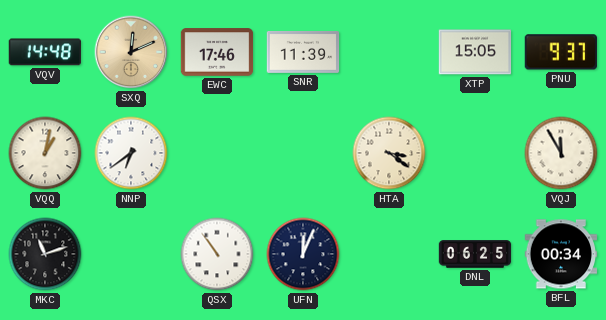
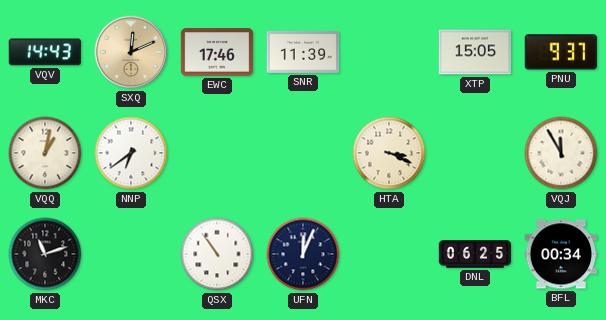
VQV: 14:48 -> 14:43
HTA: 3:21 -> 3:19
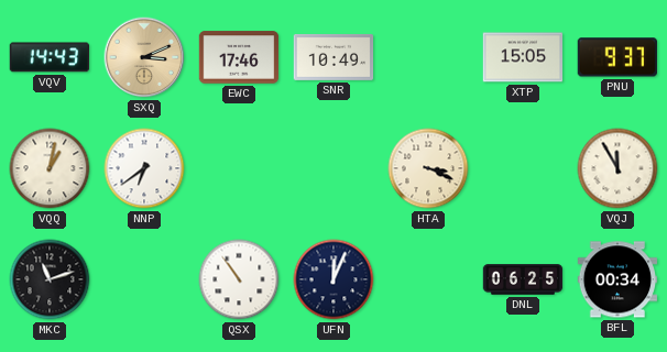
SXQ: 12:11 -> 3:11
SNR: 11:39 -> 10:49
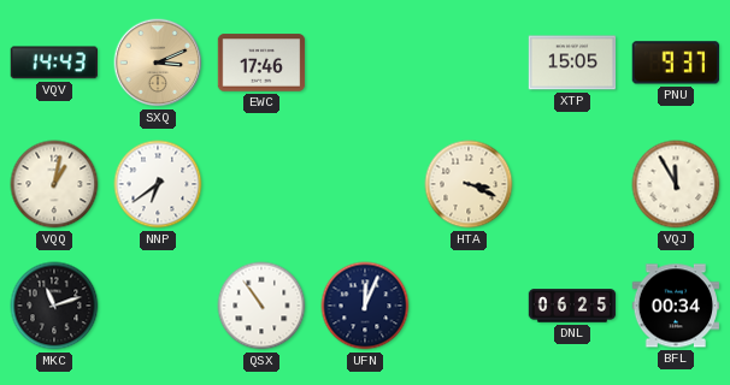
SNR: 10:49 -> none
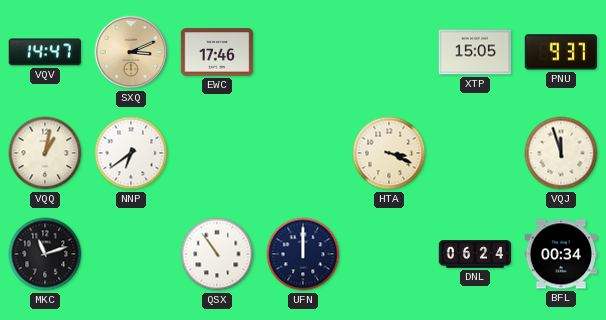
VQV: 14:43 -> 14:47
VQJ: 11:55 -> 11:57
UFN: 12:04 -> 12:00
DNL: 06:25 -> 06:24
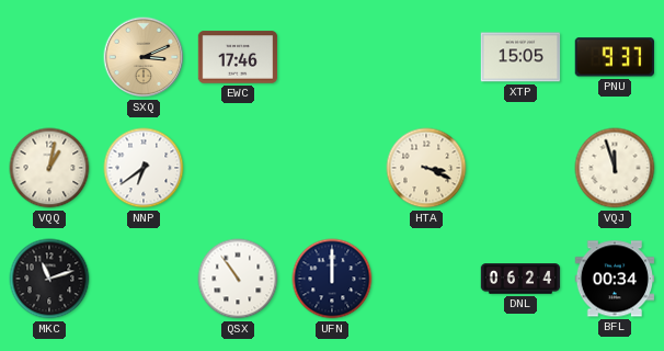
VQV: 14:47 -> none
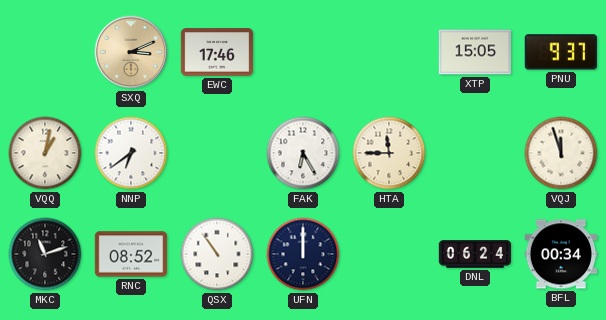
FAK: none -> 6:25
HTA: 3:19 -> 11:45
RNC: none -> 08:52
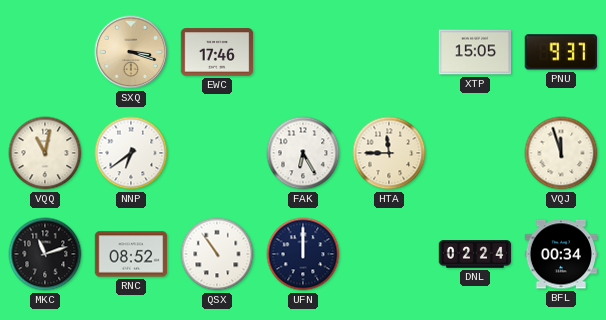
SXQ: 3:11 -> 3:18
VQQ: 1:02 -> 11:02
DNL: 06:24 -> 02:24
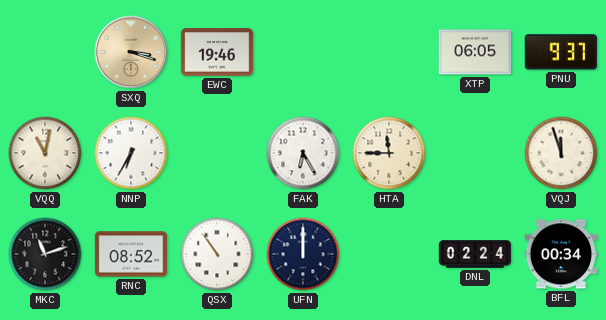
EWC: 17:46 -> 19:46
XTP: 15:05 -> 06:05
NNP: 6:39 -> 6:35
